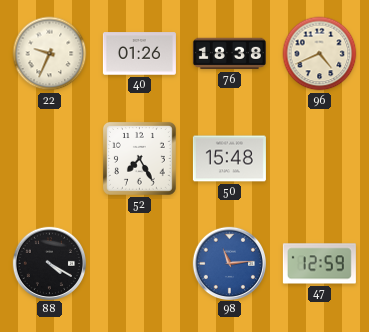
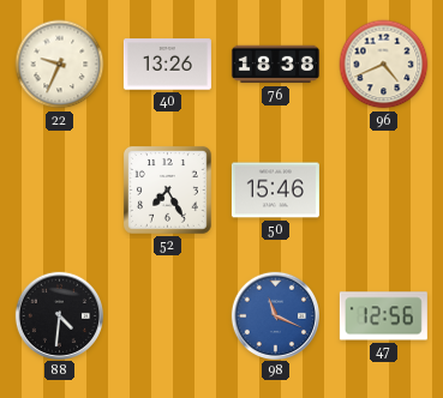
40: 01:26 -> 13:26
50: 15:48 -> 15:46
88: 4:20 -> 4:31
98: 11:14 -> 11:19
47: 12:59 -> 12:56
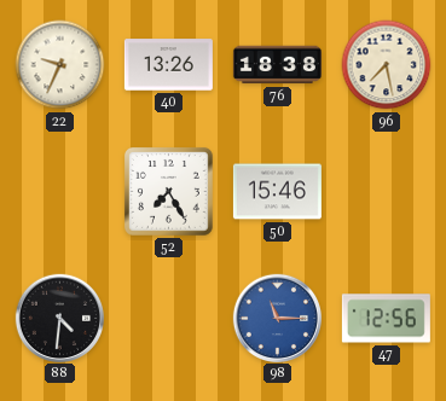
96: 4:41 -> 7:28
98: 11:19 -> 11:15
